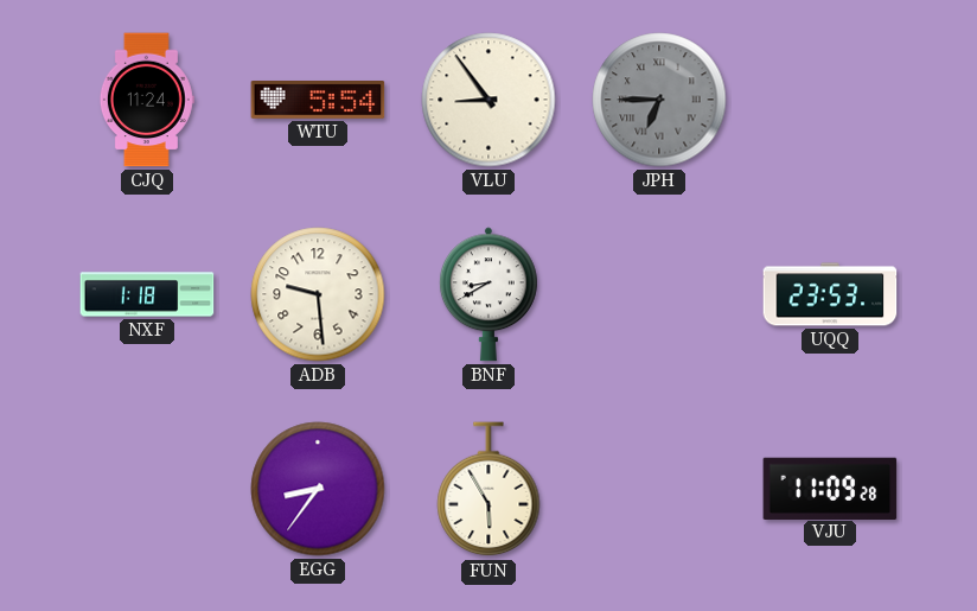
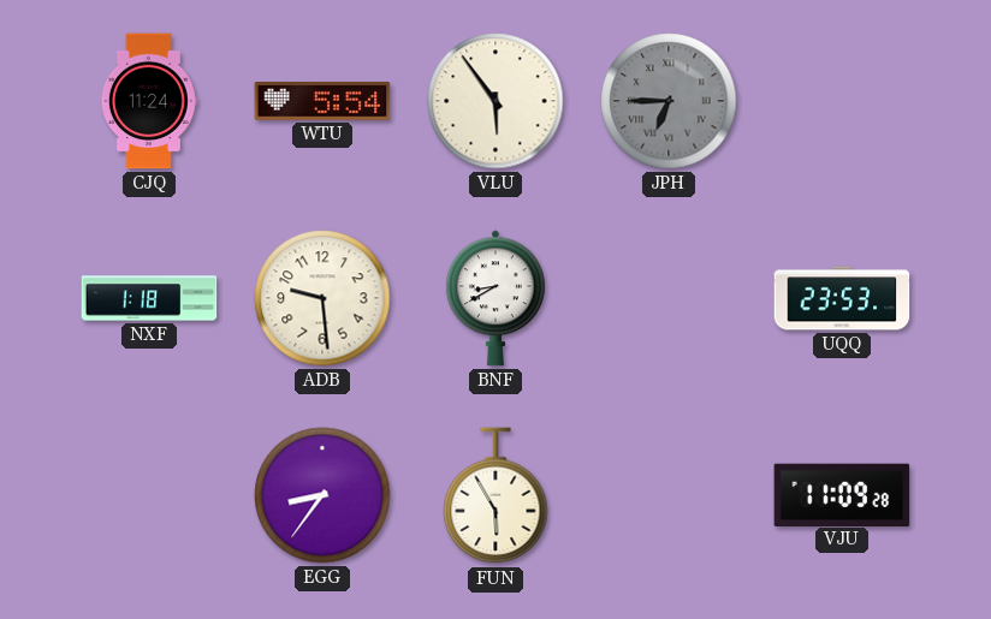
VLU: 8:54 -> 5:54
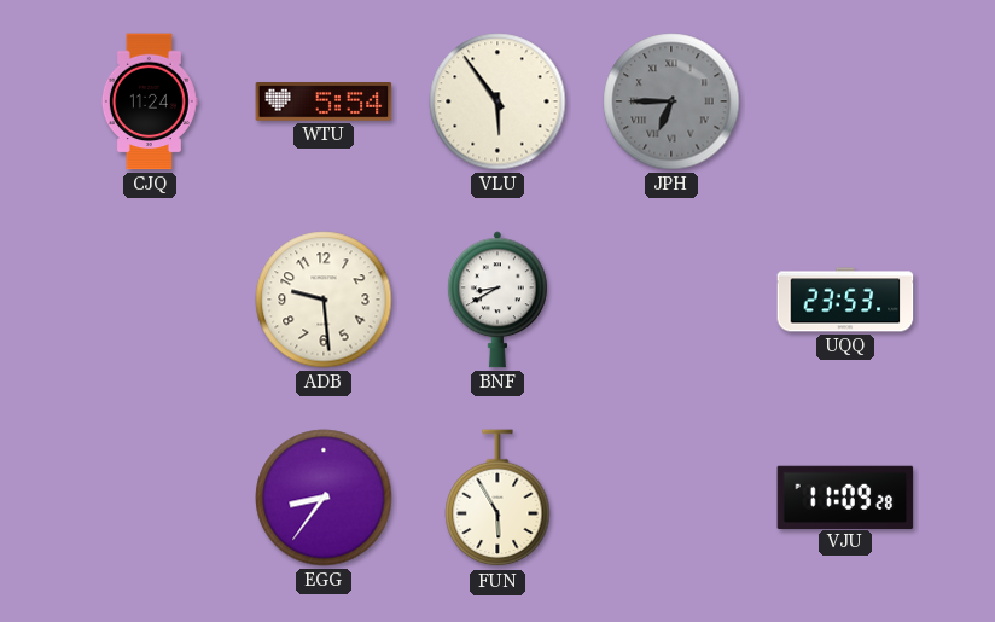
NXF: 1:18 -> none
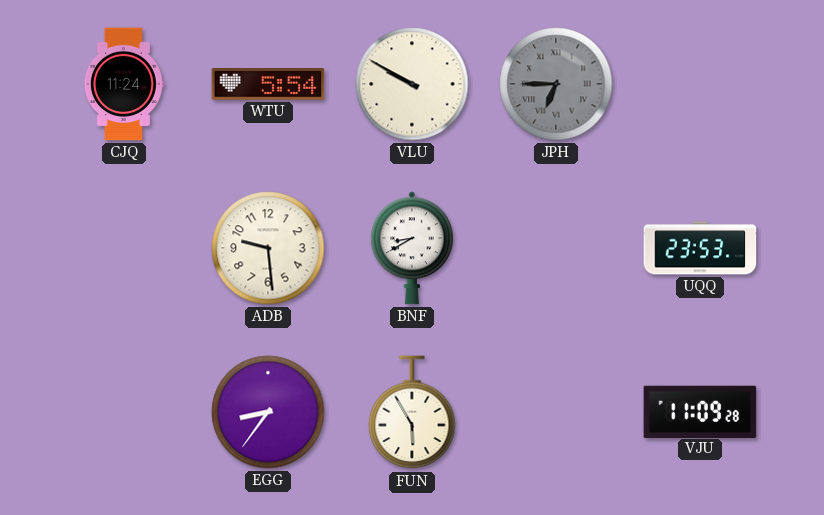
VLU: 5:54 -> 9:50
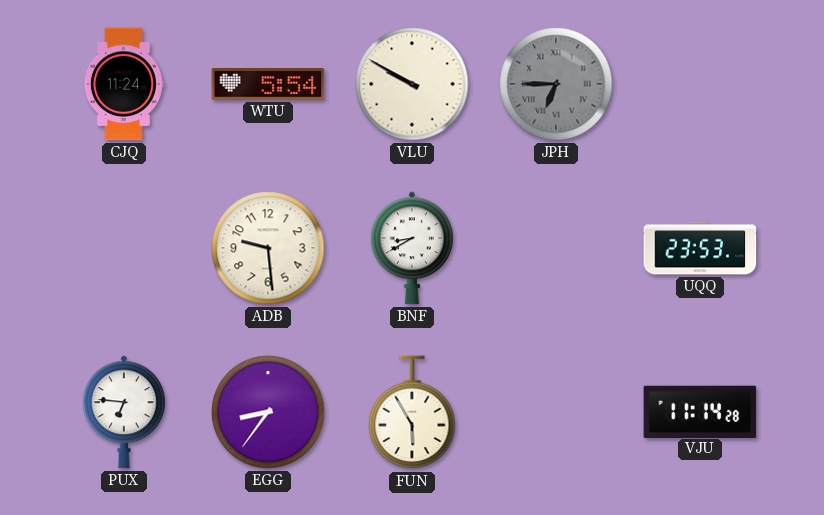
PUX: none -> 6:46
VJU: 11:09 -> 11:14
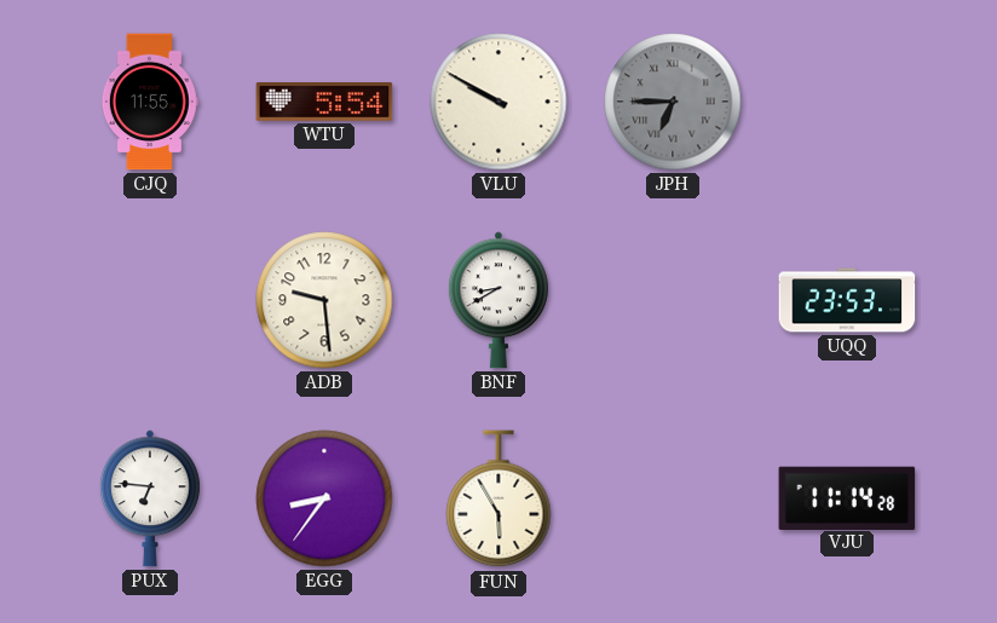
CJQ: 11:24 -> 11:55
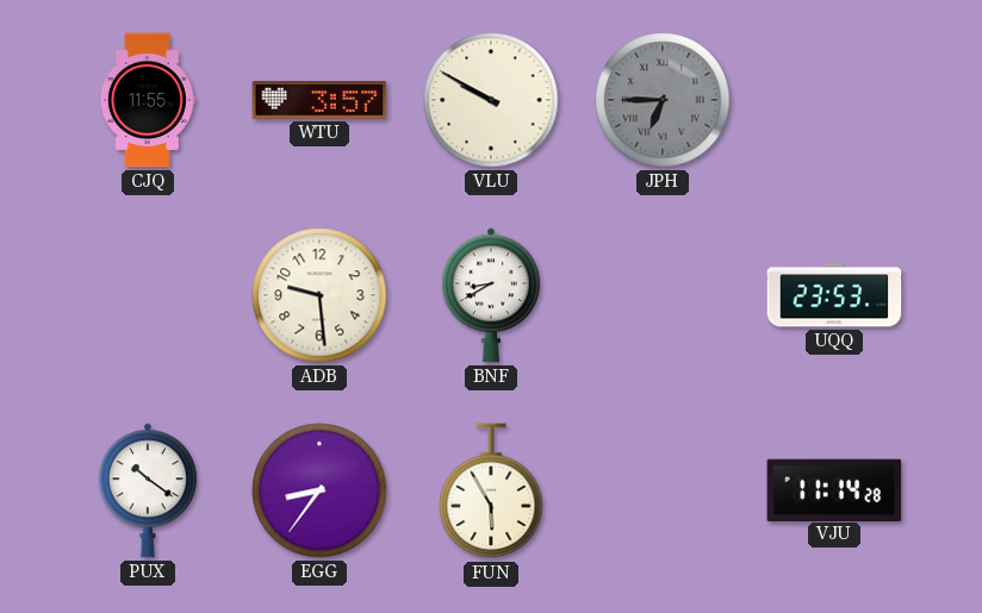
WTU: 5:54 -> 3:57
PUX: 6:46 -> 10:21
